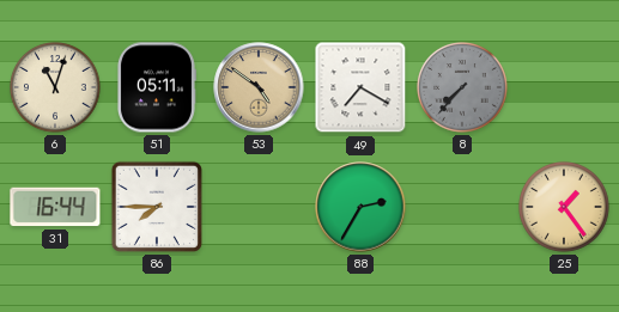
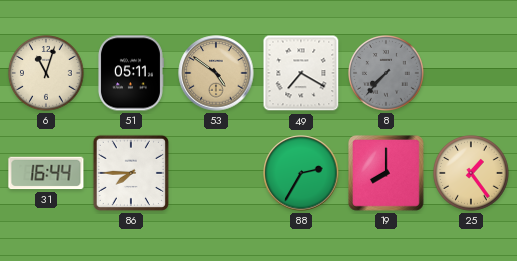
19: none -> 8:00
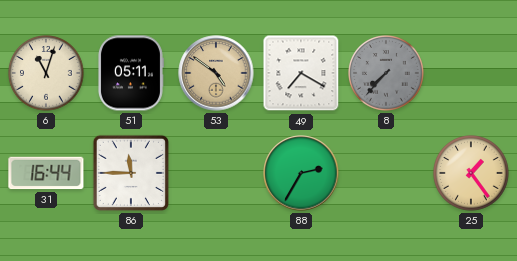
86: 7:45 -> 11:45
19: 8:00 -> none
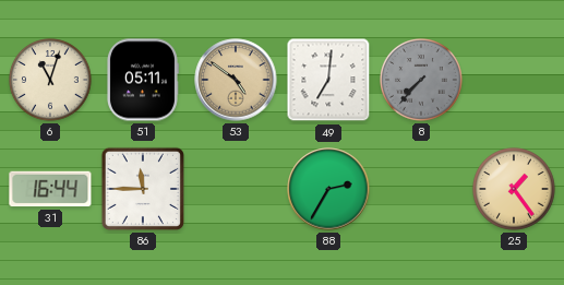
49: 7:20 -> 7:01
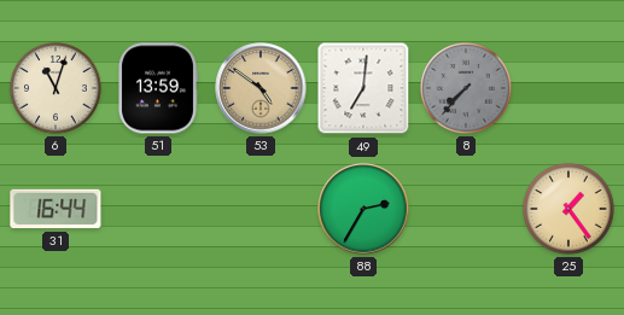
51: 05:11 -> 13:59
86: 11:45 -> none
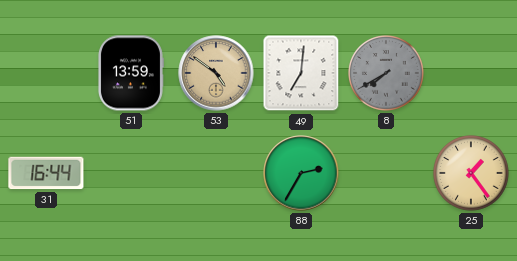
6: 11:03 -> none
8: 7:37 -> 7:40
